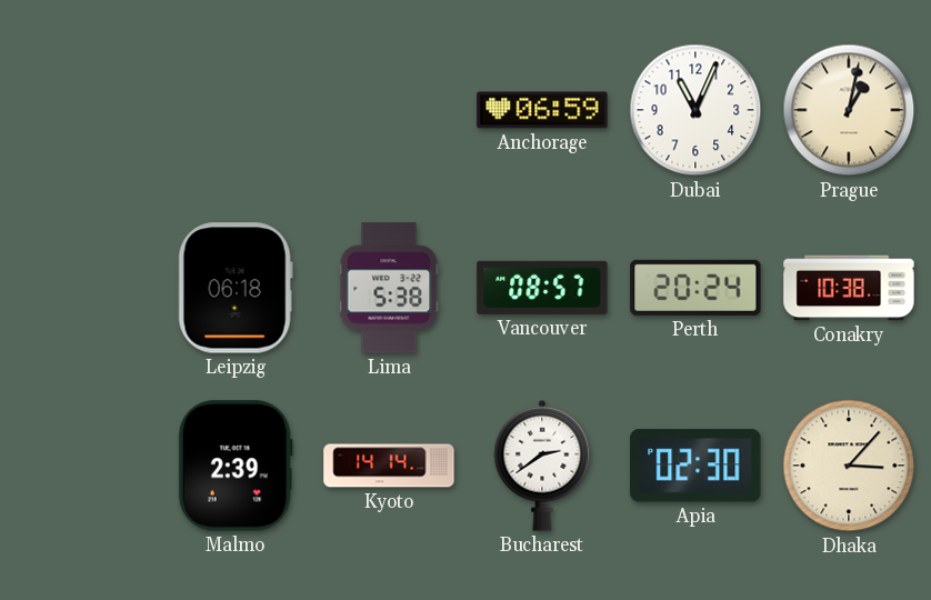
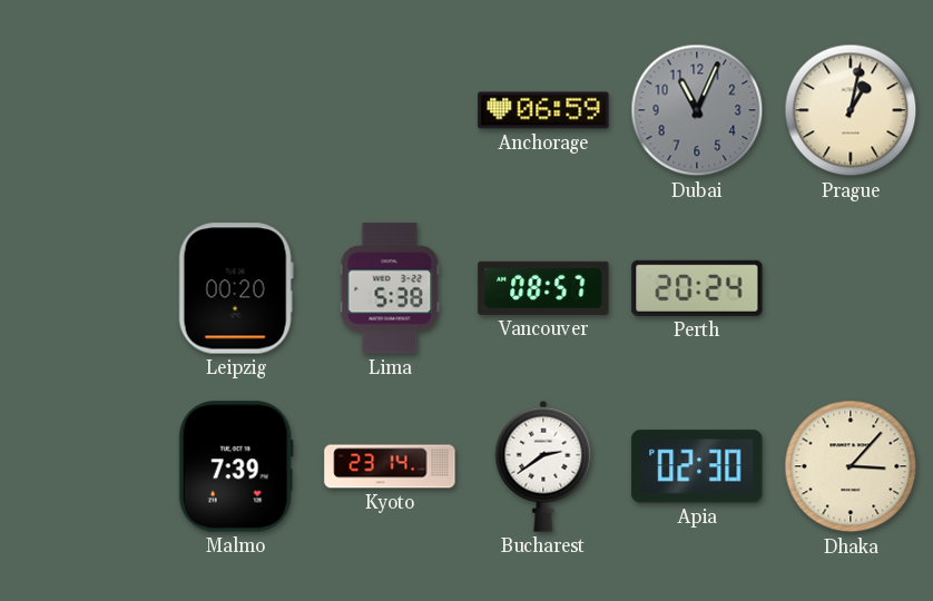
Dubai dial: white -> grey
Leipzig: 06:18 -> 00:20
Conakry: 10:38 -> none
Malmo: 2:39 -> 7:39
Kyoto: 14:14 -> 23:14
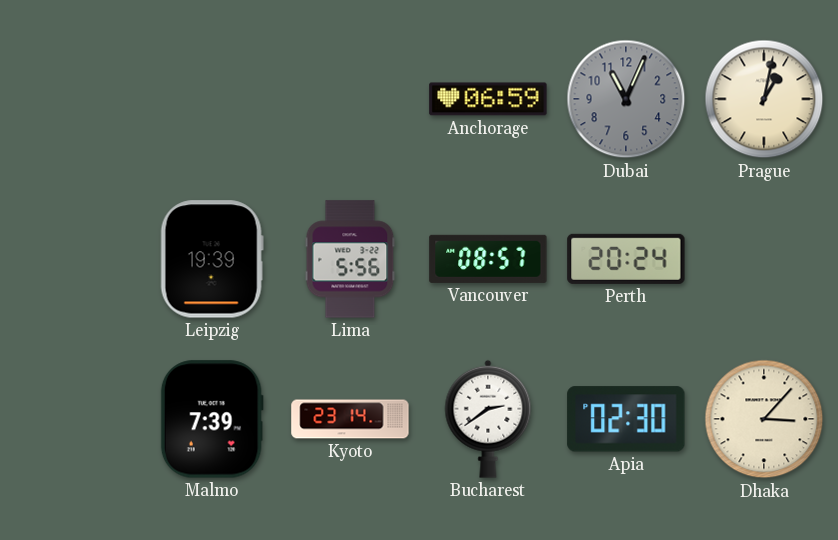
Leipzig: 00:20 -> 19:39
Lima: 5:38 -> 5:56
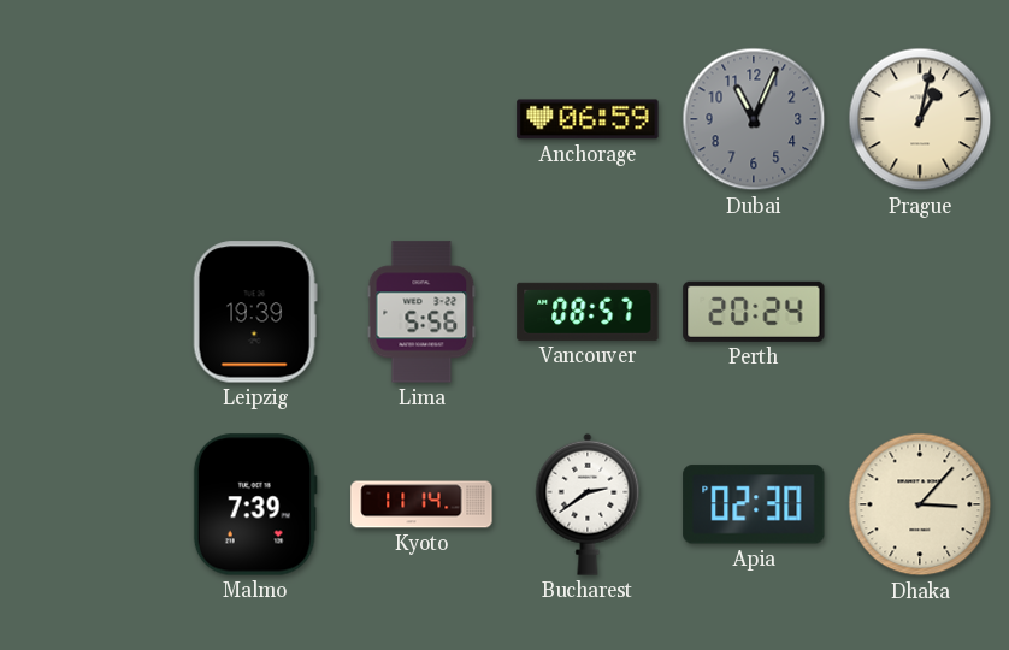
Kyoto: 23:14 -> 11:14
